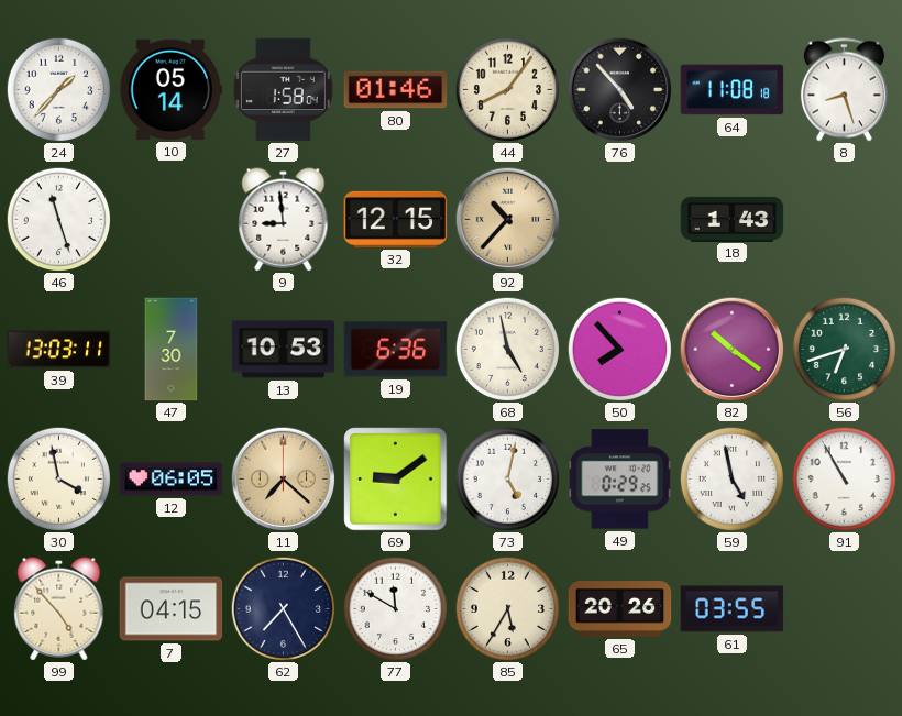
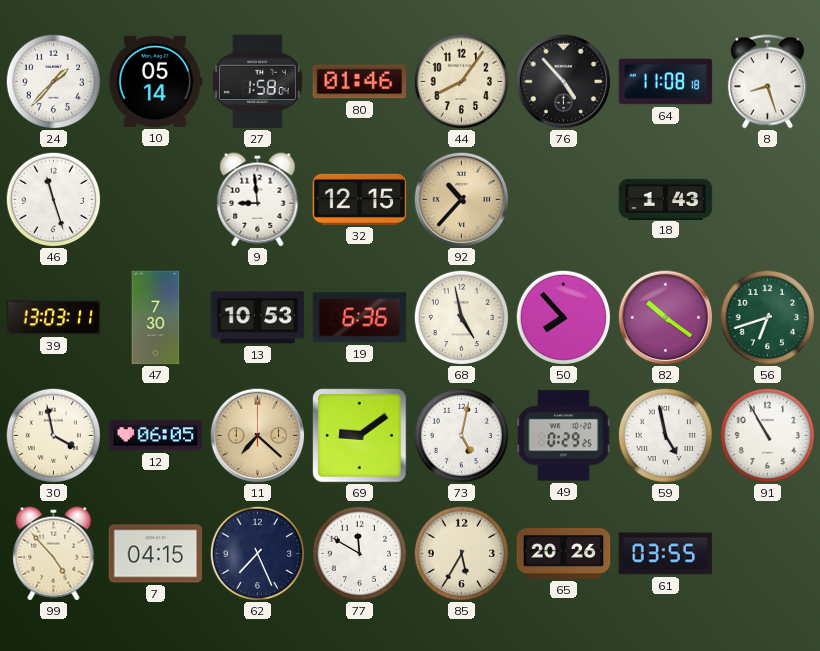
62: 7:25 -> 7:26
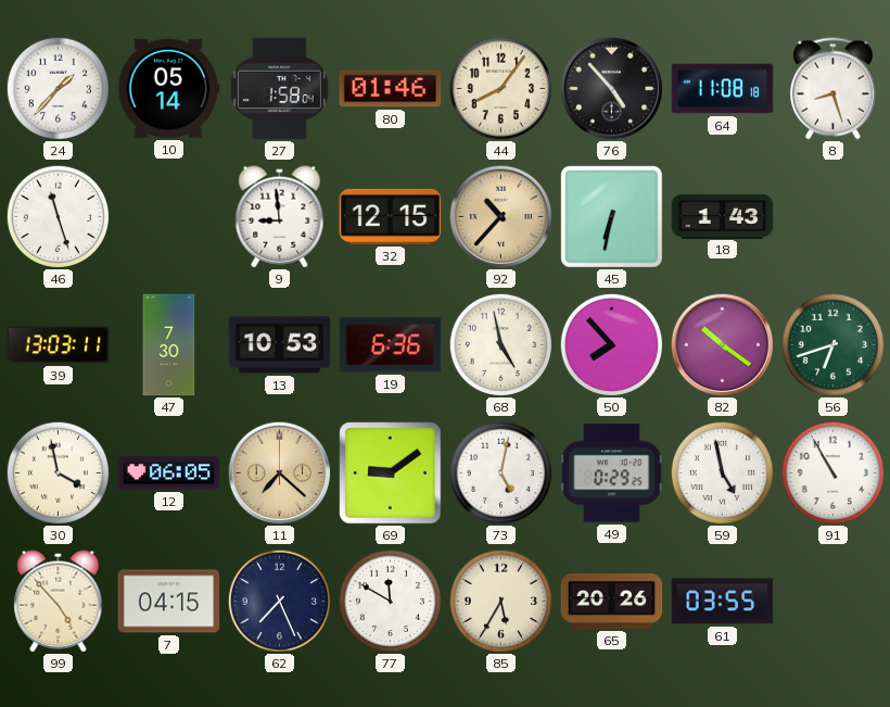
45: none -> 6:32
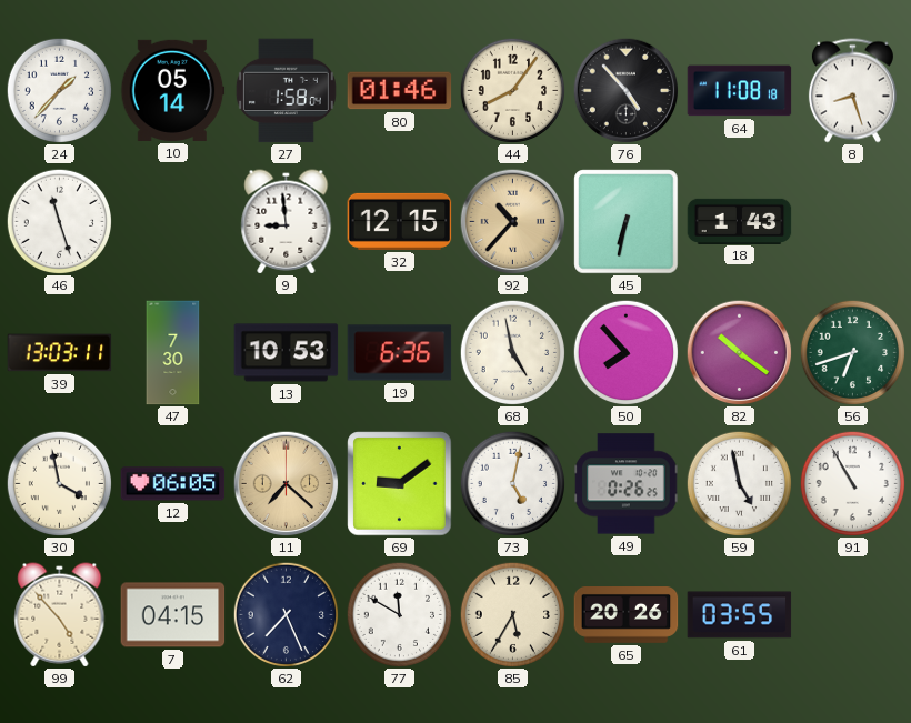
49: 0:29 -> 0:26
